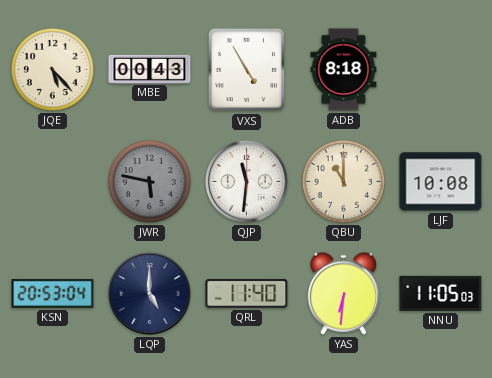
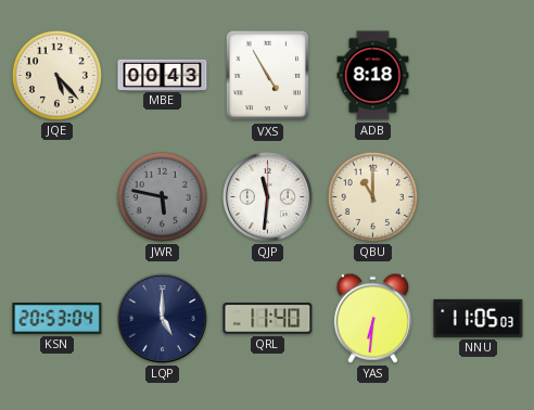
LJF: 10:08 -> none
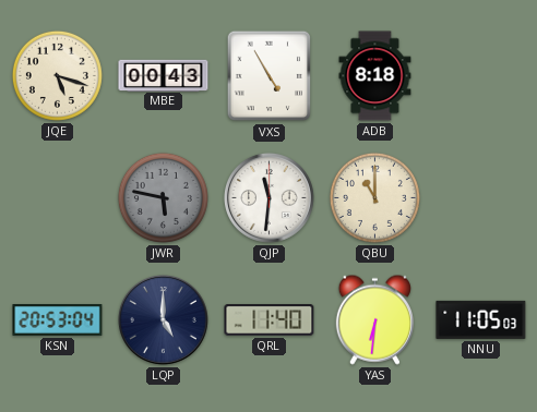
JQE: 5:23 -> 5:18
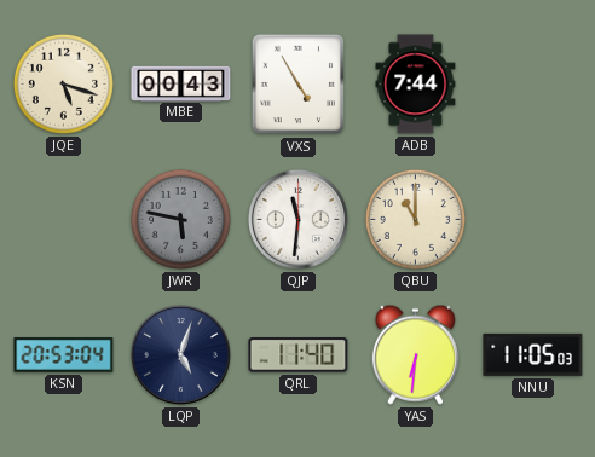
ADB: 8:18 -> 7:44
LQP: 5:00 -> 5:03
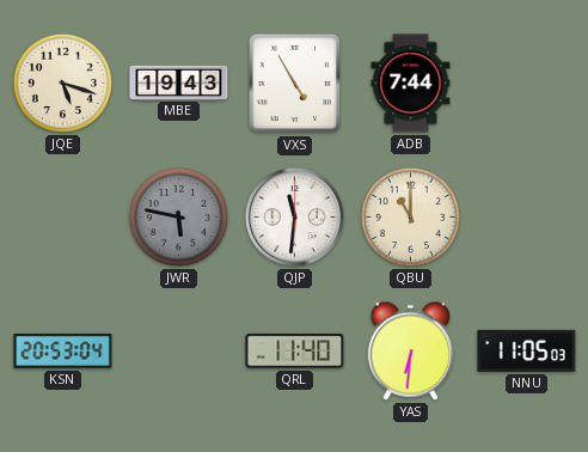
MBE: 00:43 -> 19:43
LQP: 5:03 -> none
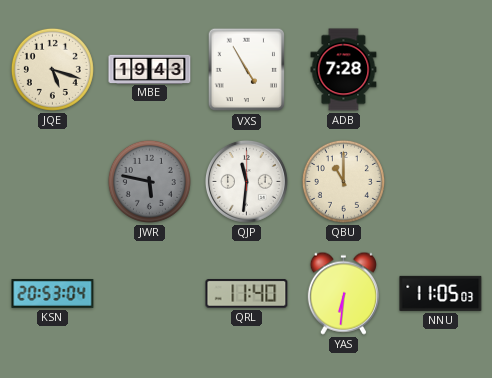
ADB: 7:44 -> 7:28
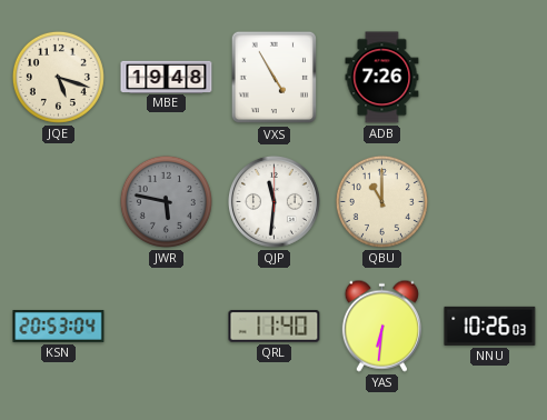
MBE: 19:43 -> 19:48
ADB: 7:28 -> 7:26
NNU: 11:05 -> 10:26
